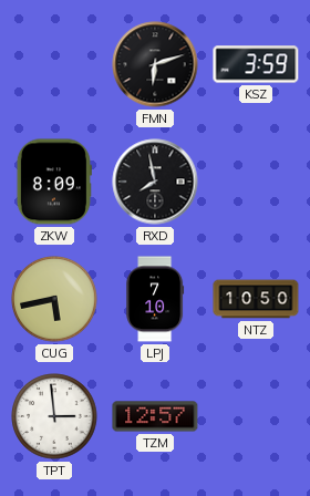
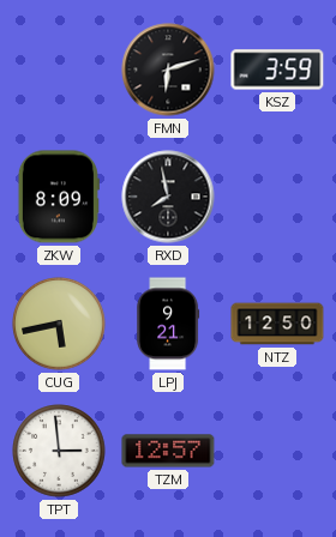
LPJ: 7:10 -> 9:21
NTZ: 10:50 -> 12:50
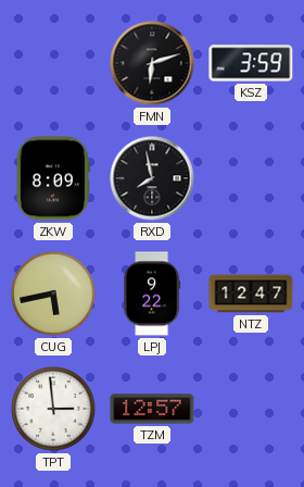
LPJ: 9:21 -> 9:22
NTZ: 12:50 -> 12:47
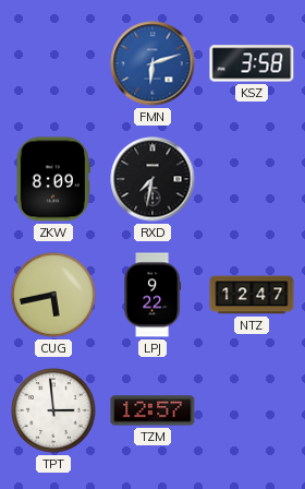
FMN dial: black -> blue
KSZ: 3:59 -> 3:58
RXD: 7:58 -> 7:32
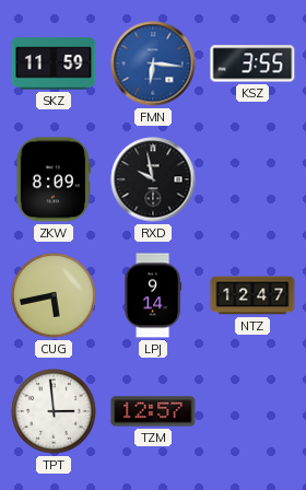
SKZ: none -> 11:59
FMN: 6:12 -> 6:16
KSZ: 3:58 -> 3:55
RXD: 7:32 -> 9:58
LPJ: 9:22 -> 9:14
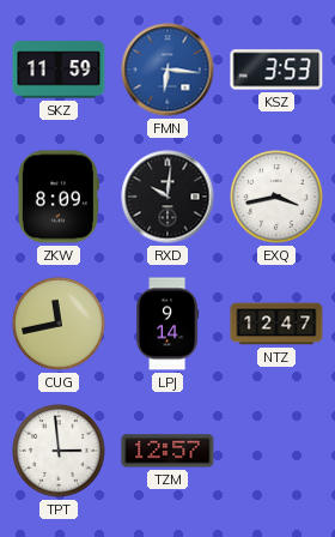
KSZ: 3:55 -> 3:53
RXD: 9:58 -> 10:01
EXQ: none -> 3:43
CUG: 5:43 -> 11:43
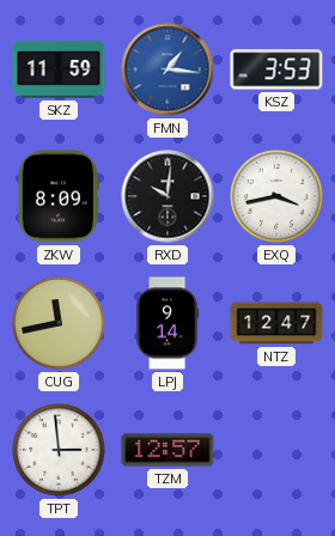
FMN: 6:16 -> 1:16
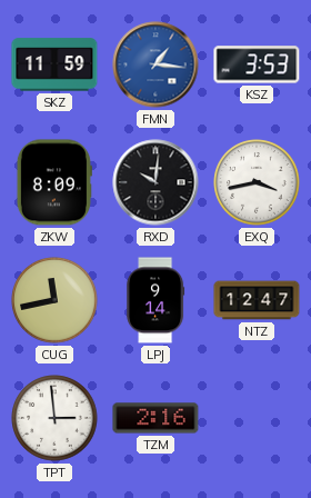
TZM: 12:57 -> 2:16
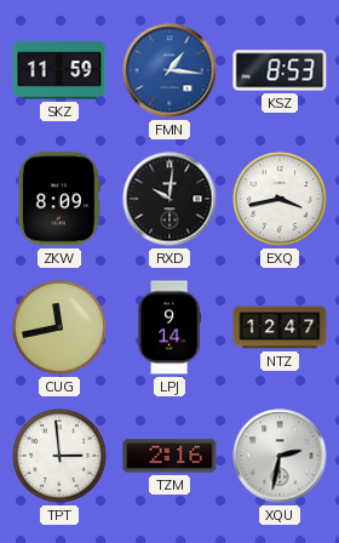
KSZ: 3:53 -> 8:53
XQU: none -> 2:32
